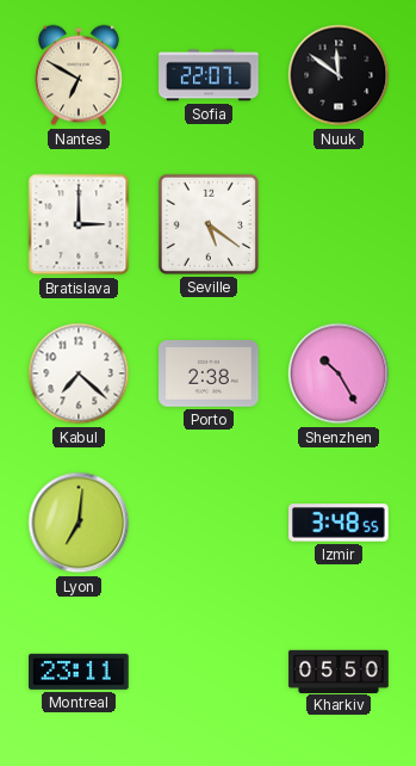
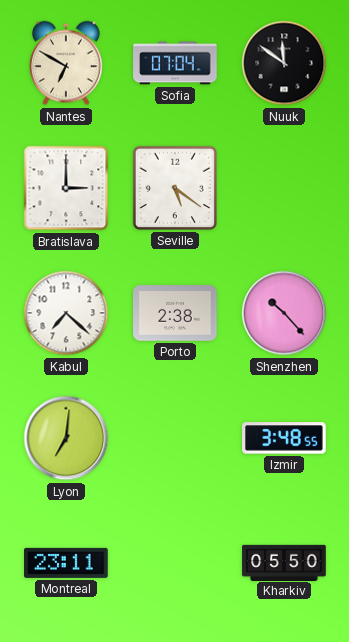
Sofia: 22:07 -> 07:04
Shenzhen: 10:25 -> 10:23
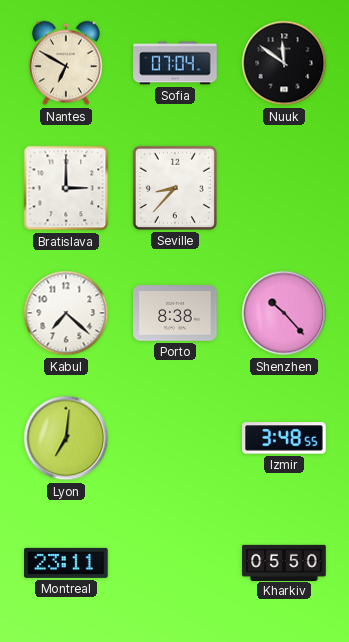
Seville: 5:21 -> 8:37
Porto: 2:38 -> 8:38
